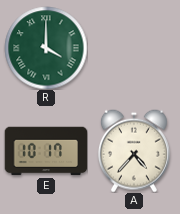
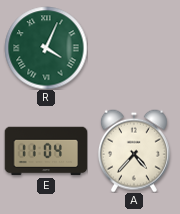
R: 4:00 -> 4:04
E: 10:17 -> 11:04
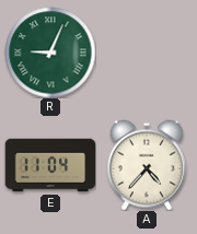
R: 4:04 -> 9:04
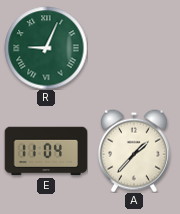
A: 4:37 -> 1:37
